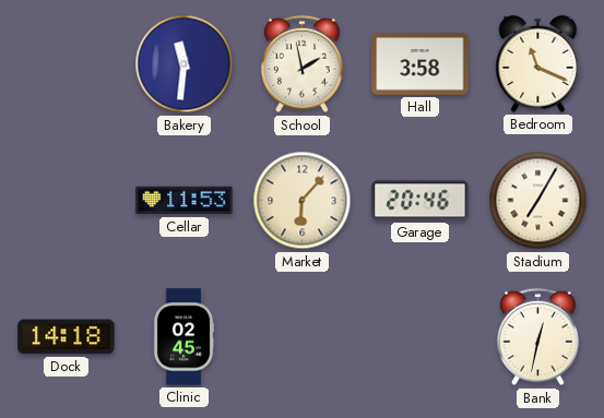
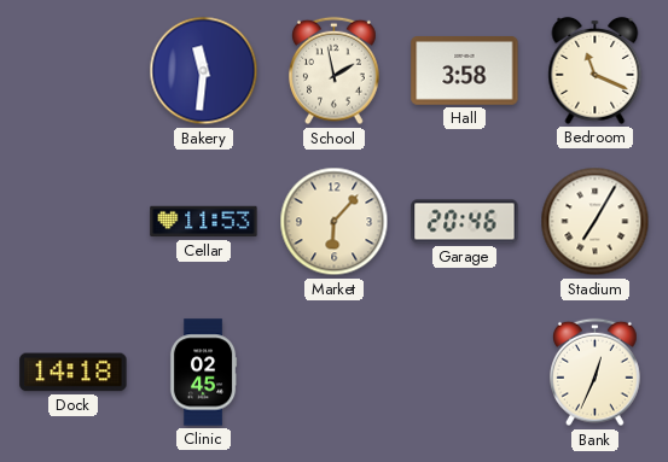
Bank: 12:32 -> 12:34
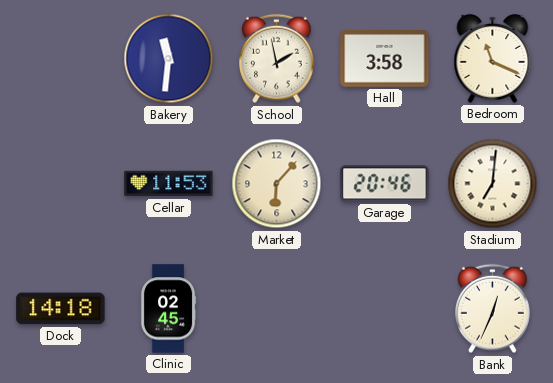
Stadium: 7:05 -> 7:01
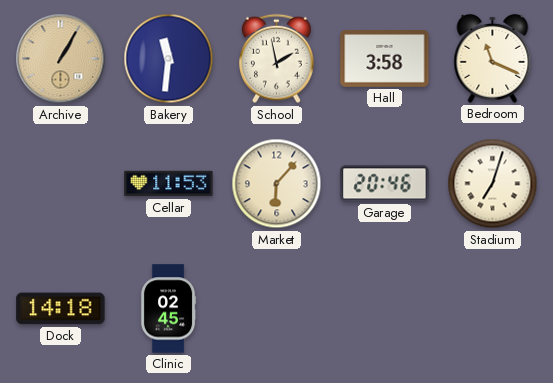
Archive: none -> 1:05
Stadium: 7:01 -> 7:03
Bank: 12:34 -> none
